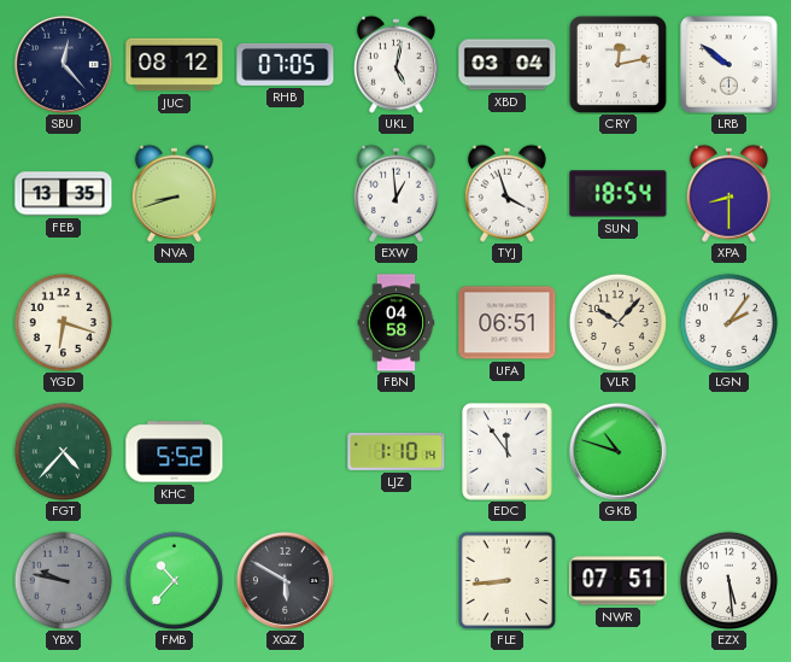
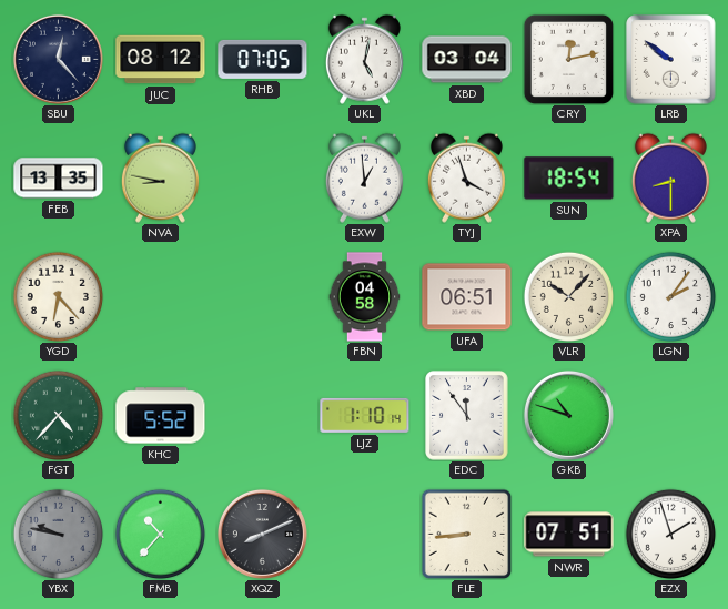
NVA: 8:42 -> 8:47
YGD: 6:18 -> 6:23
XQZ: 5:50 -> 8:11
EZX: 5:29 -> 1:57
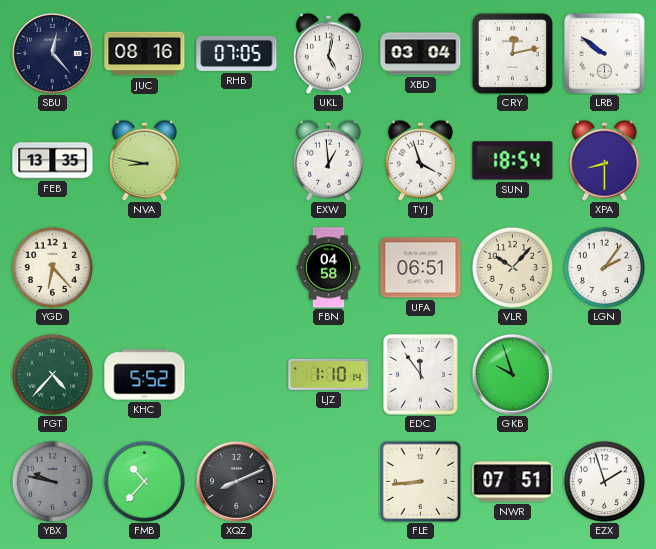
JUC: 08:12 -> 08:16
GKB: 10:48 -> 9:57
